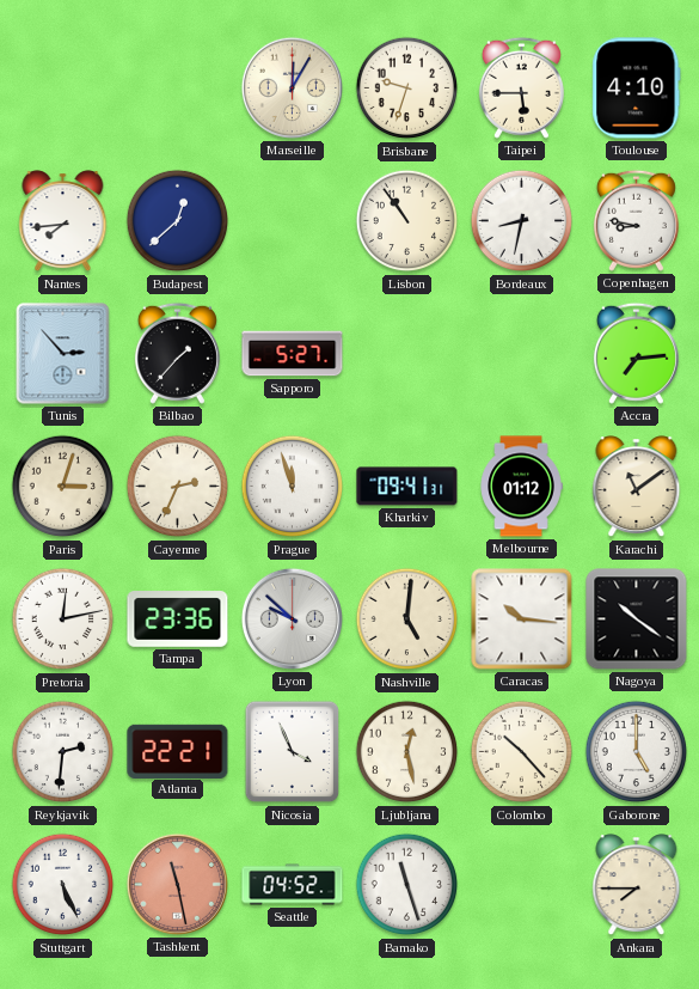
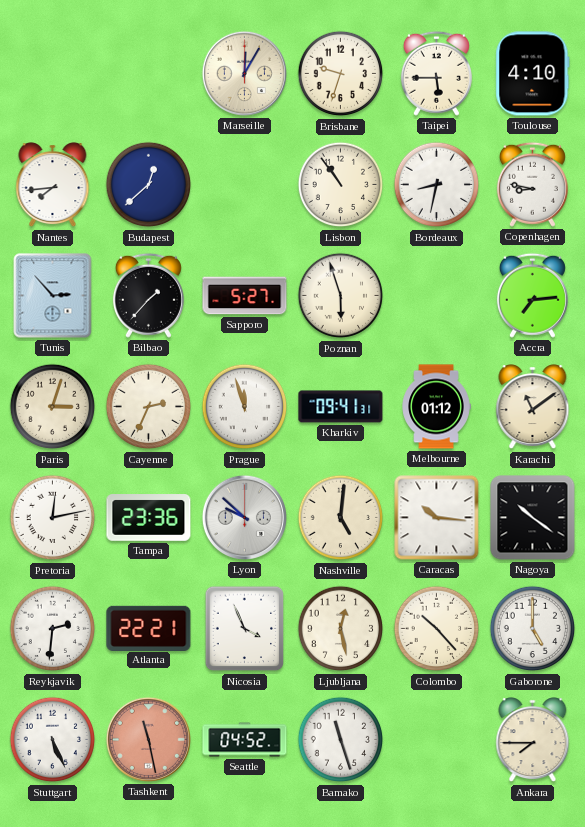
Poznan: none -> 5:57
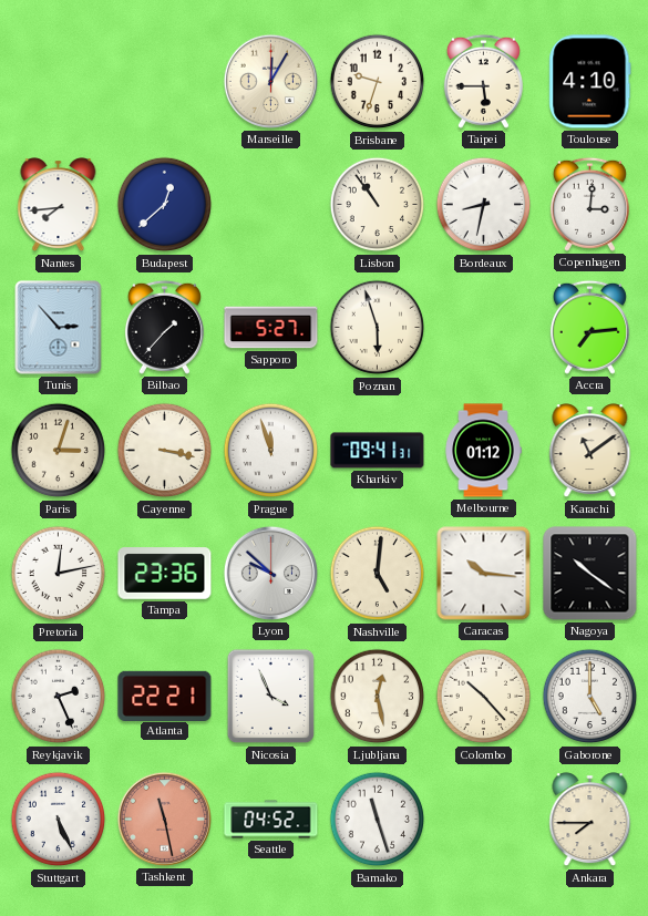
Copenhagen: 8:47 -> 3:01
Cayenne: 2:34 -> 3:17
Reykjavik: 2:31 -> 2:26
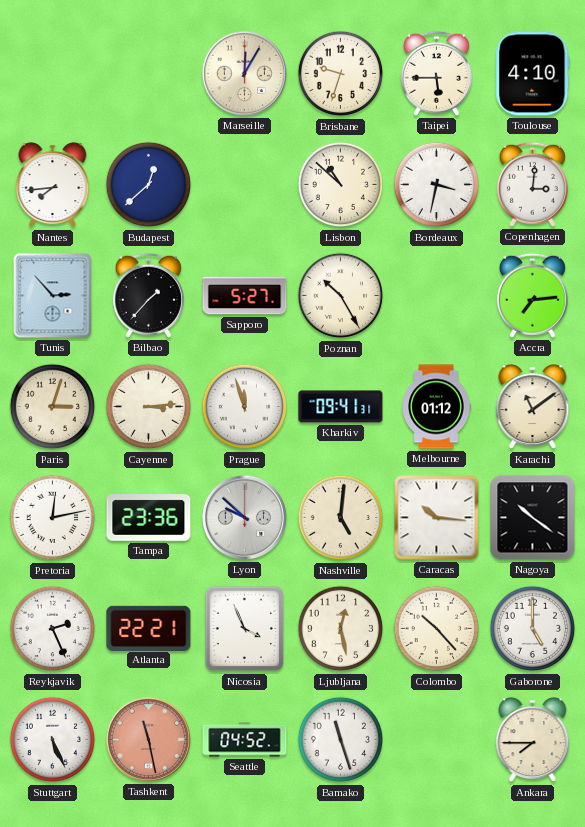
Lisbon: 10:54 -> 10:52
Bordeaux: 8:32 -> 3:32
Poznan: 5:57 -> 10:25
Cayenne: 3:17 -> 3:14
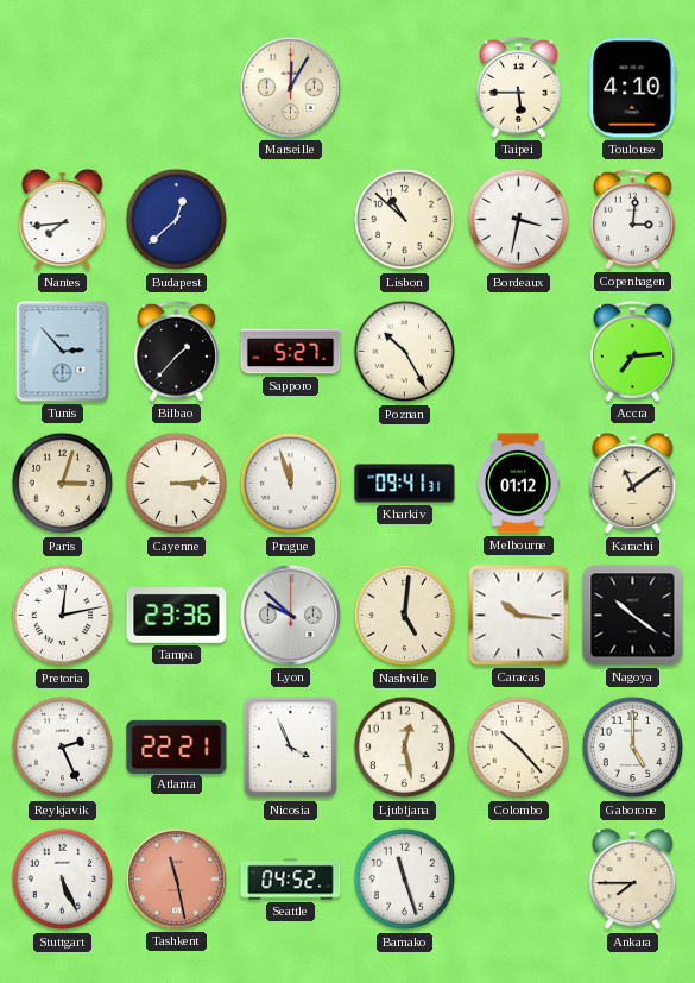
Brisbane: 9:33 -> none
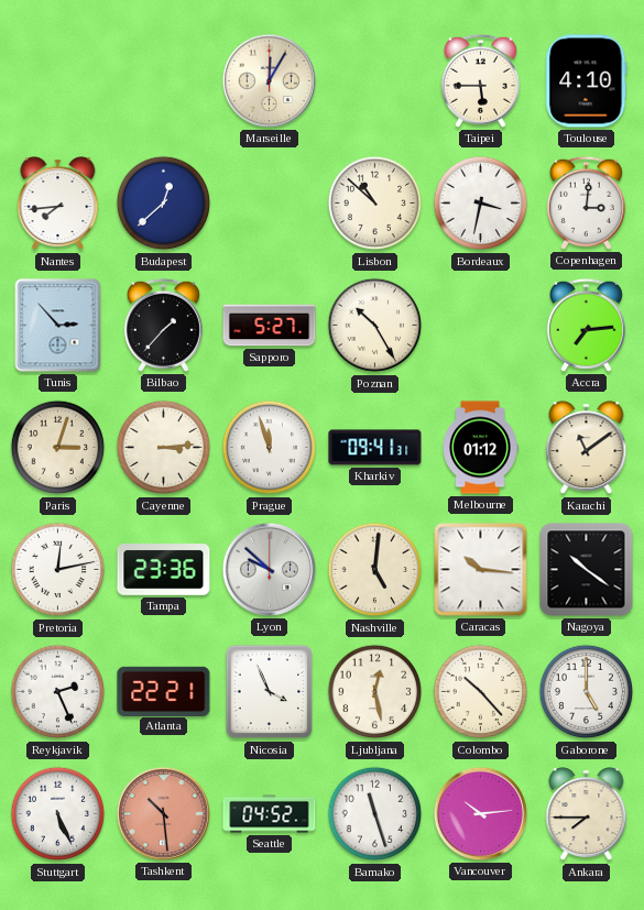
Tashkent: 11:28 -> 10:29
Vancouver: none -> 10:14
